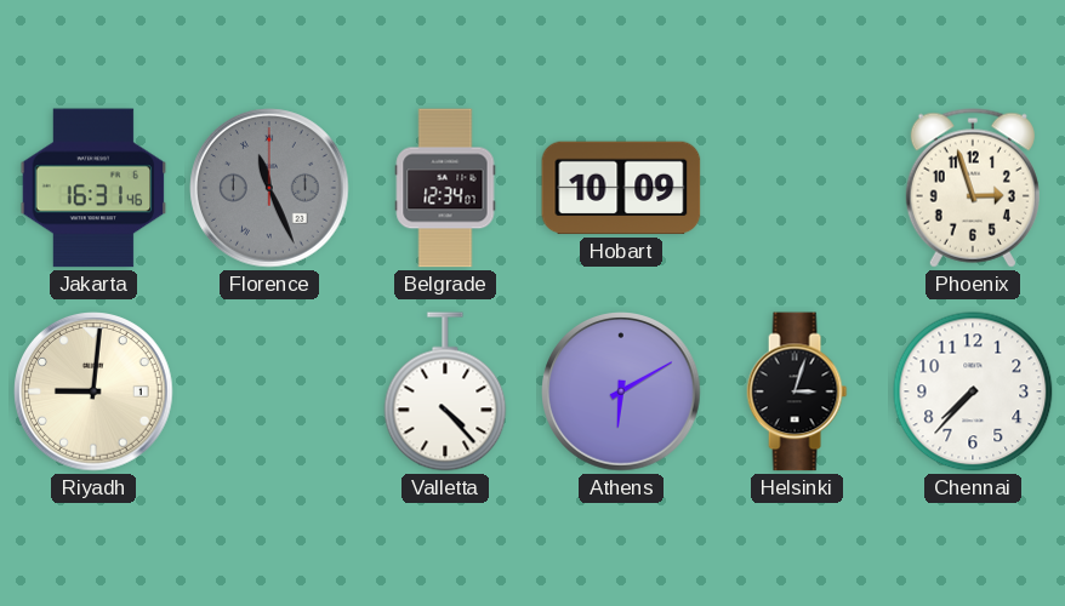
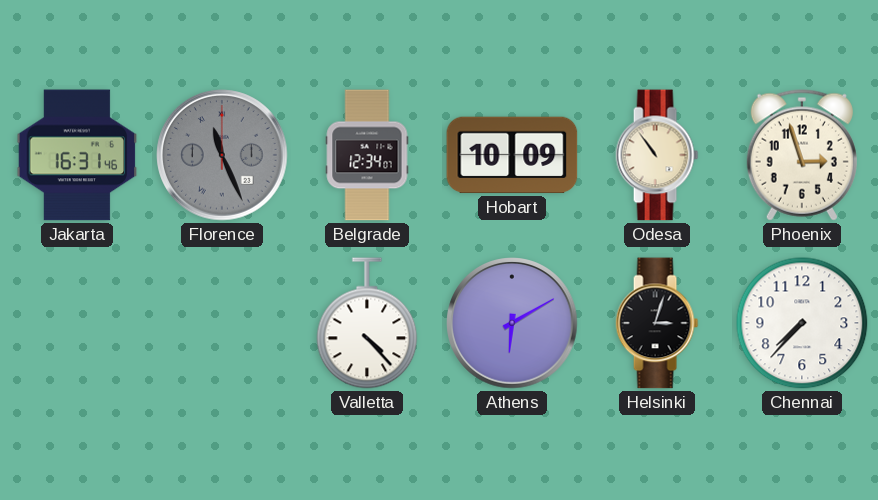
Odesa: none -> 10:54
Riyadh: 9:01 -> none
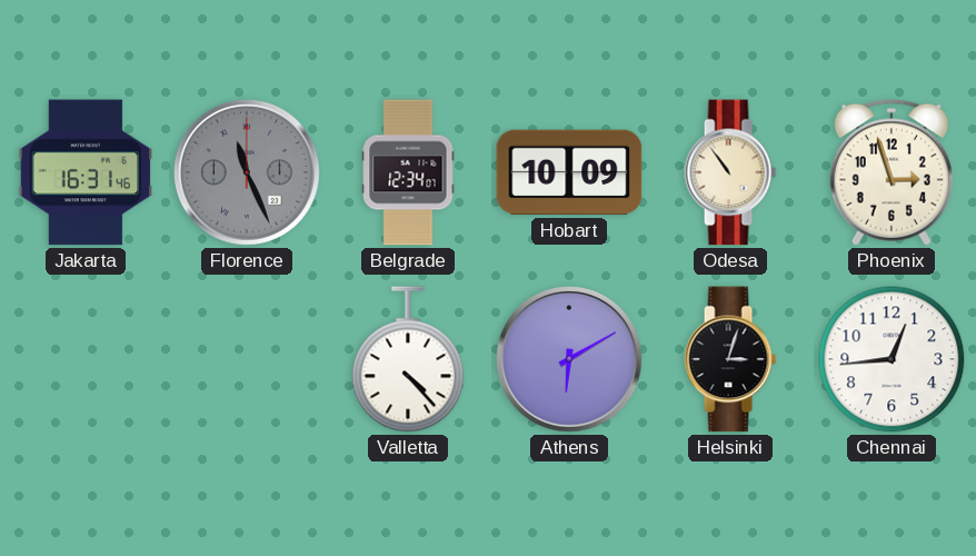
Chennai: 7:37 -> 12:44
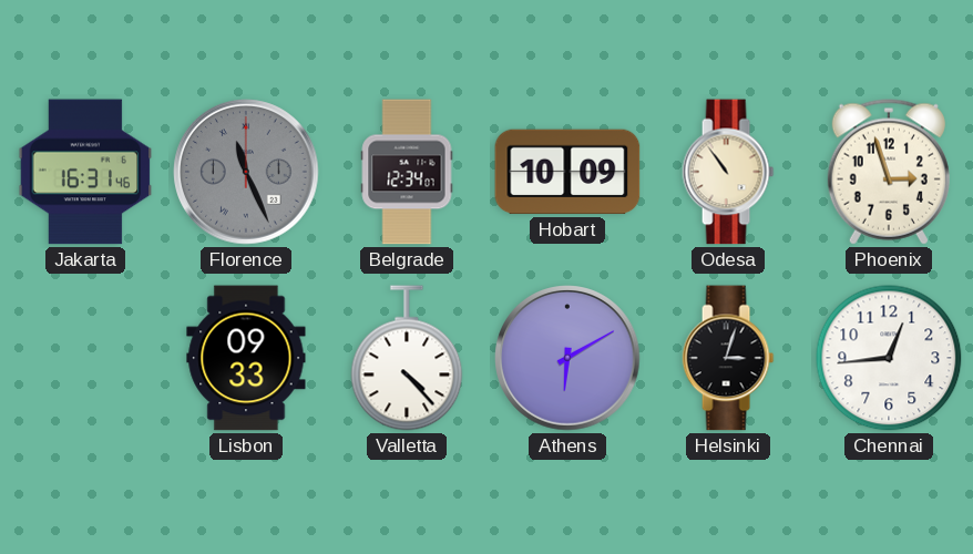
Lisbon: none -> 09:33
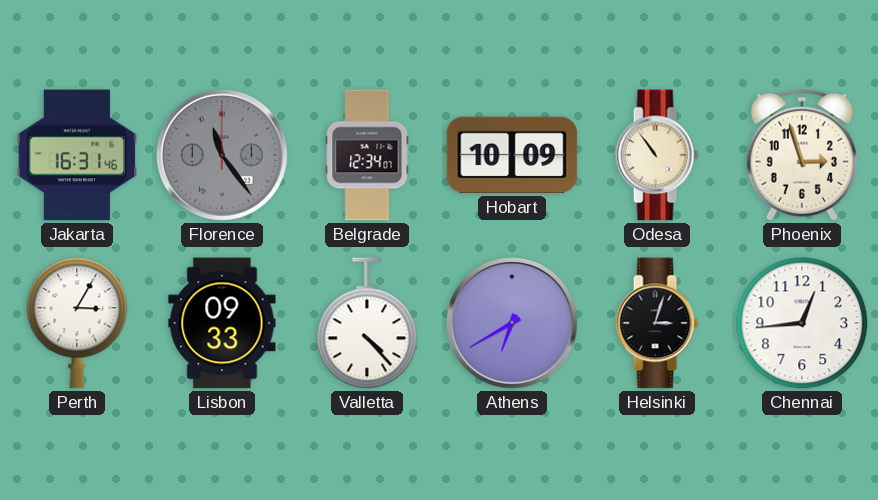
Florence: 11:26 -> 11:24
Perth: none -> 3:05
Athens: 6:10 -> 6:40
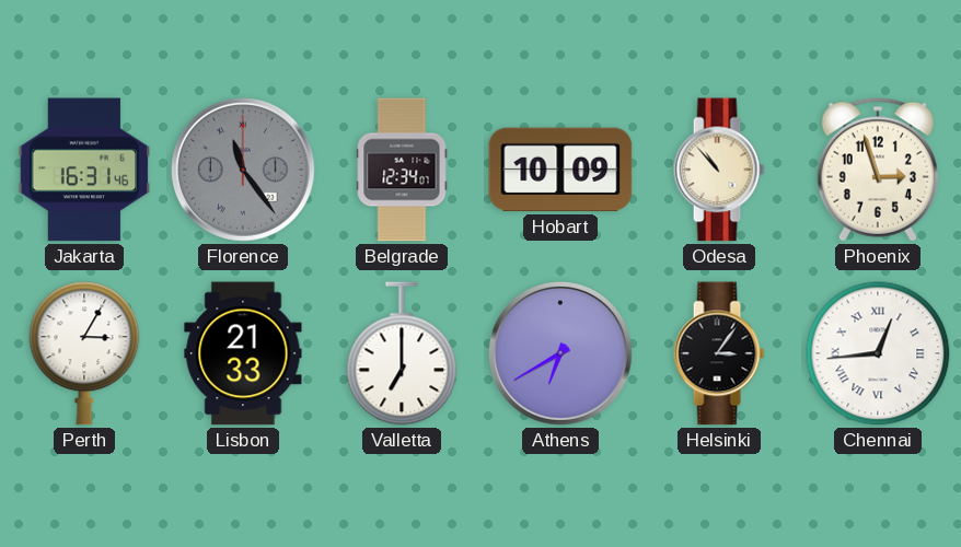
Odesa: 10:54 -> 10:53
Lisbon: 09:33 -> 21:33
Valletta: 4:23 -> 7:00
Helsinki: 3:03 -> 3:06
Chennai numerals: Arabic -> Roman
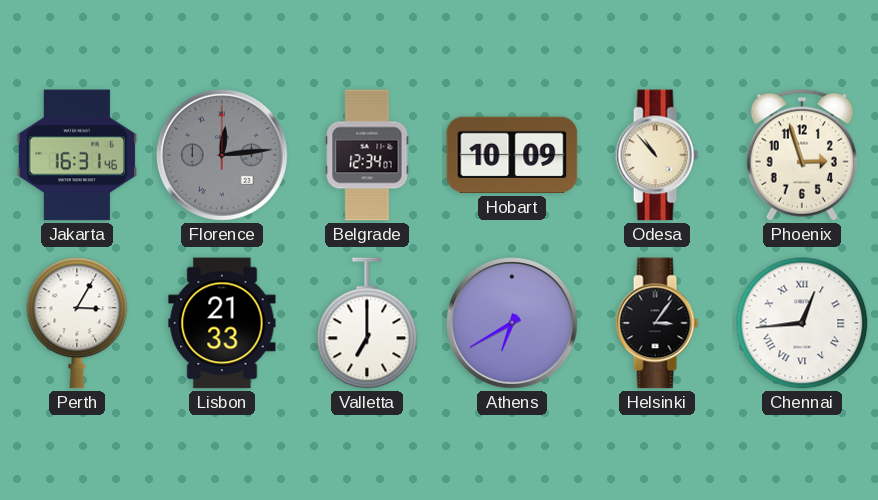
Florence: 11:24 -> 12:14
